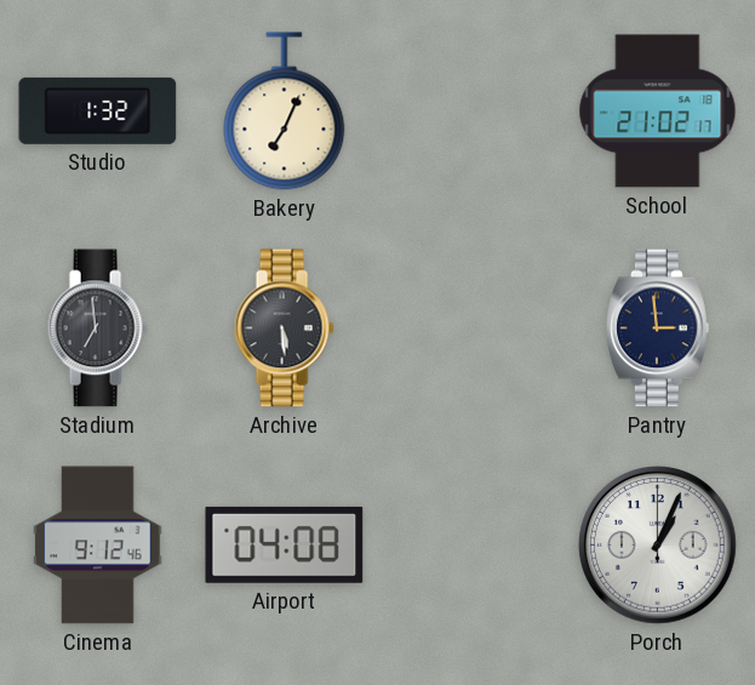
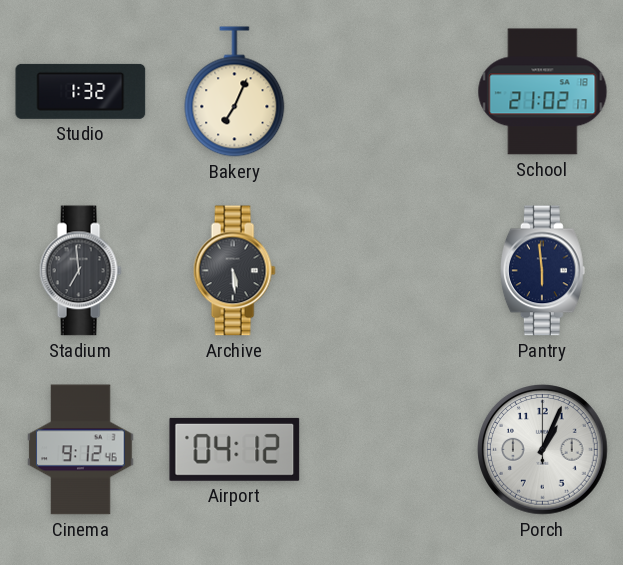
Pantry: 2:59 -> 5:59
Airport: 04:08 -> 04:12
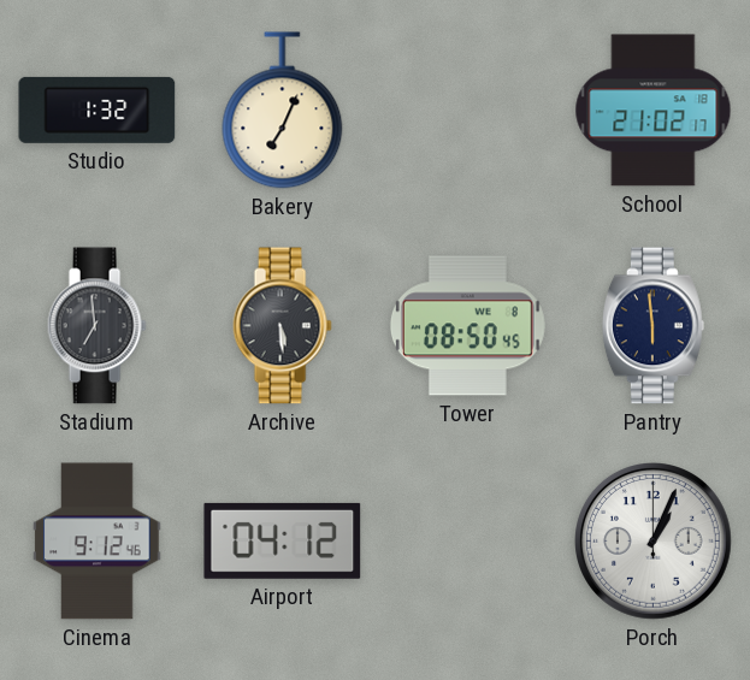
Tower: none -> 08:50
